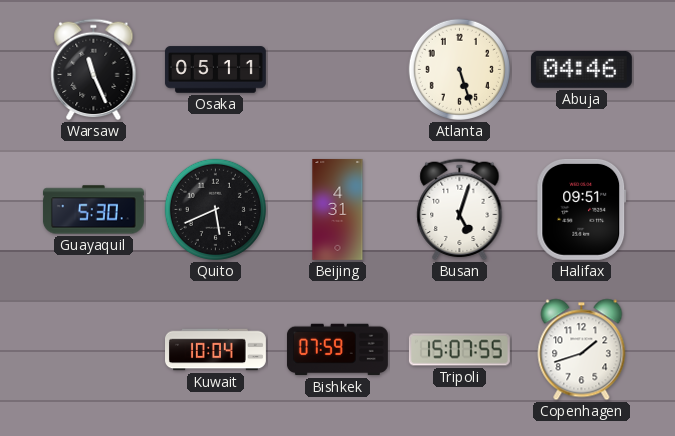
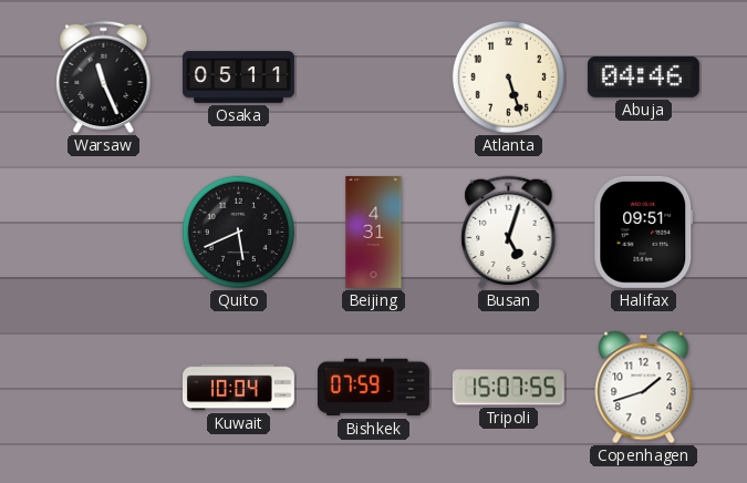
Guayaquil: 5:30 -> none
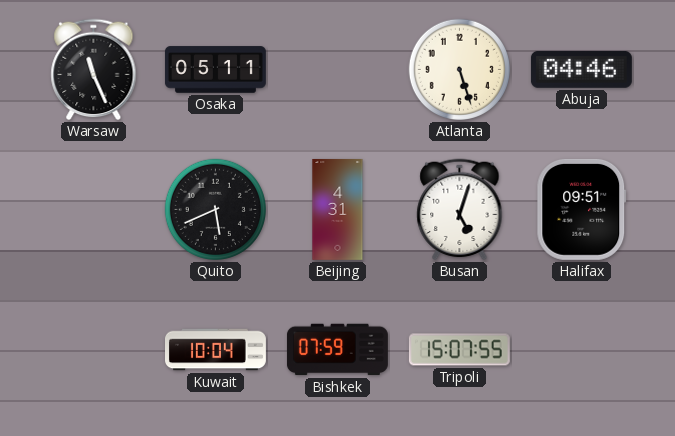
Copenhagen: 1:42 -> none
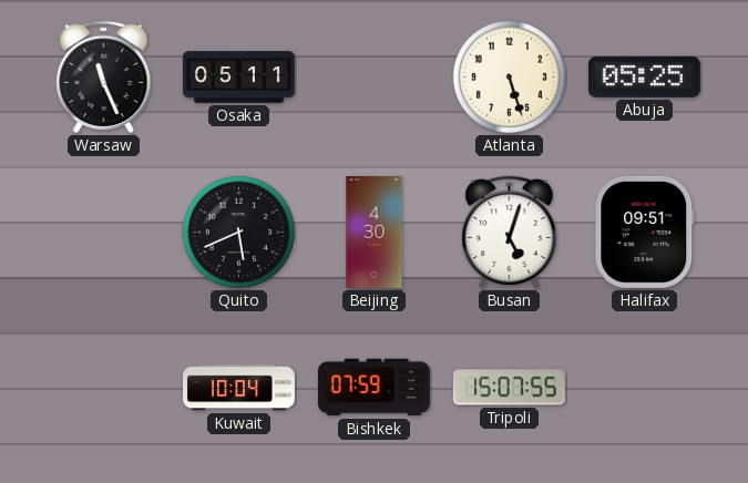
Abuja: 04:46 -> 05:25
Beijing: 4:31 -> 4:30
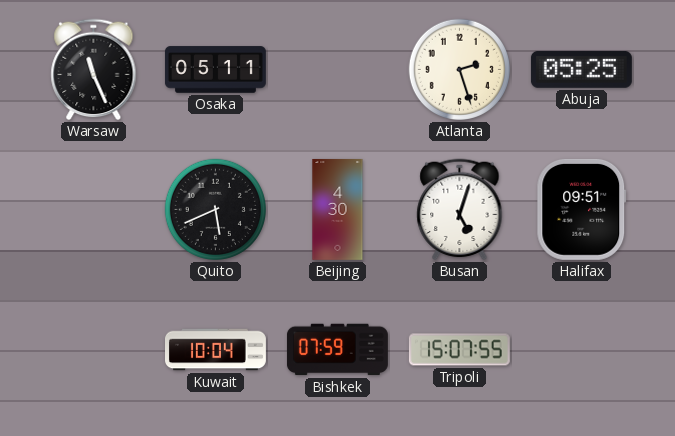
Atlanta: 5:27 -> 2:27
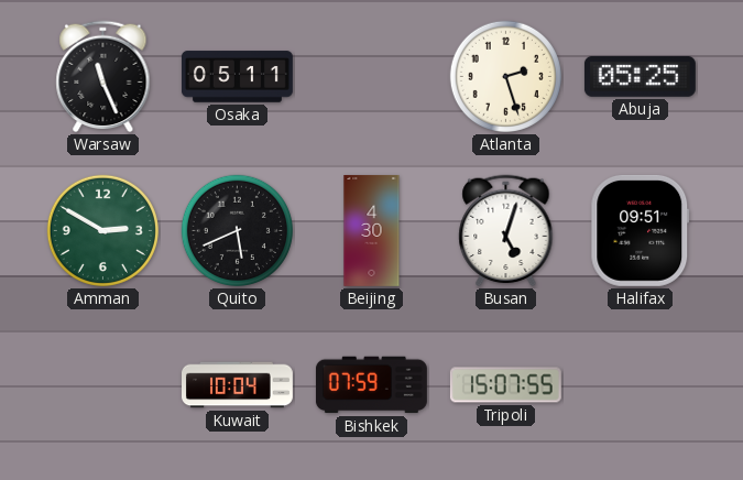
Amman: none -> 2:50
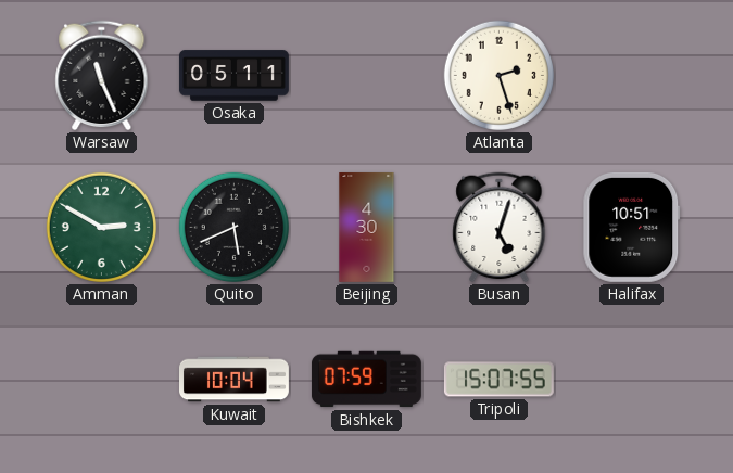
Abuja: 05:25 -> none
Halifax: 09:51 -> 10:51
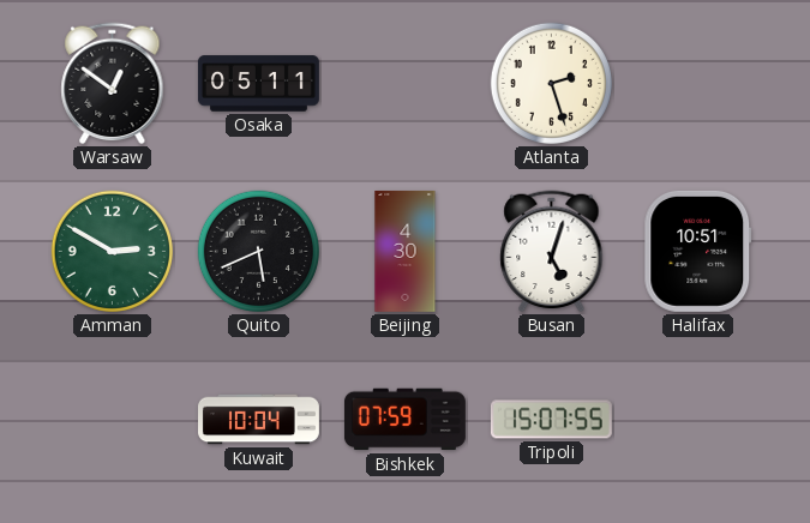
Warsaw: 11:26 -> 12:51
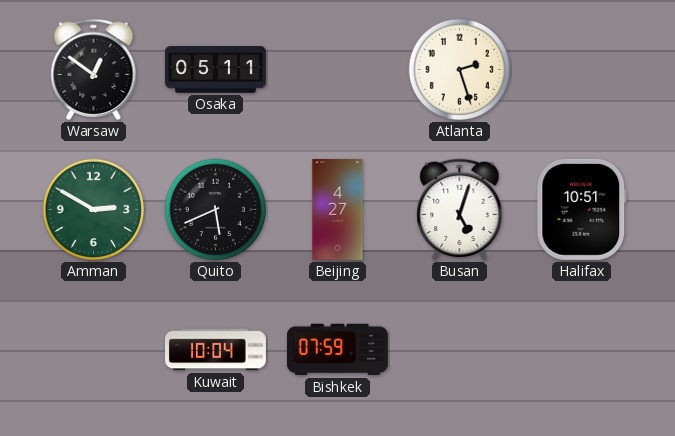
Beijing: 4:30 -> 4:27
Tripoli: 15:07 -> none
